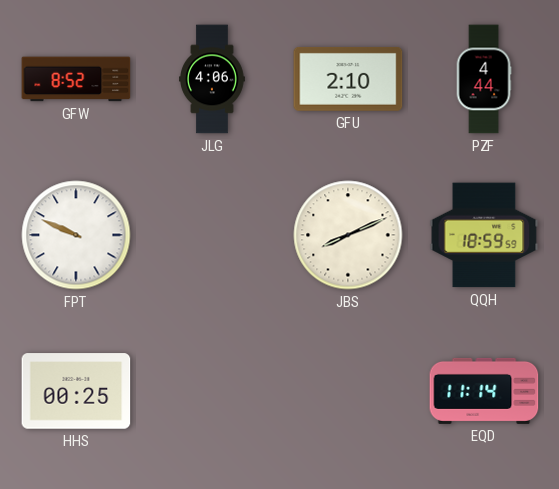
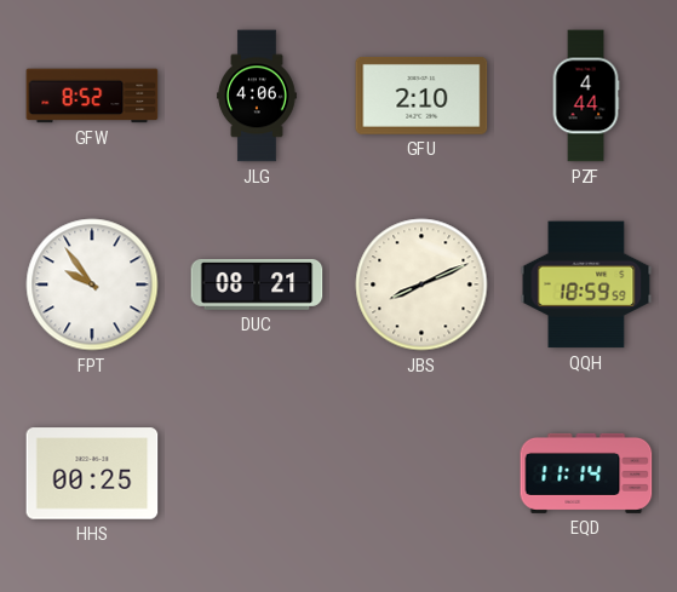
FPT: 9:49 -> 9:54
DUC: none -> 08:21
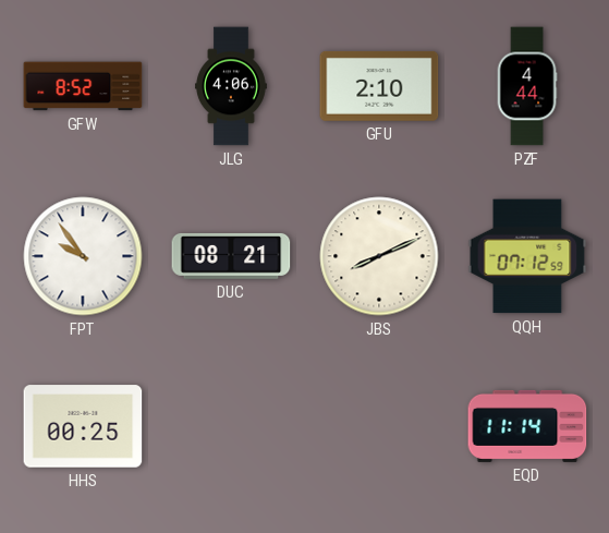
QQH: 18:59 -> 07:12
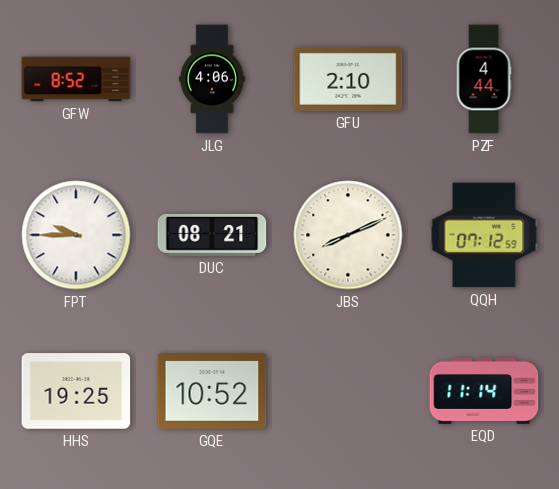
FPT: 9:54 -> 9:45
HHS: 00:25 -> 19:25
GQE: none -> 10:52
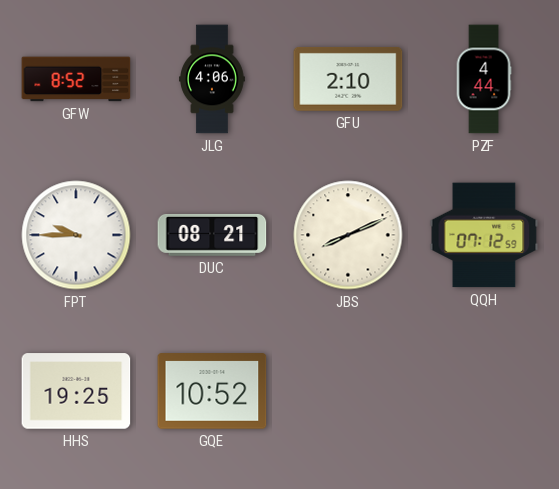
EQD: 11:14 -> none
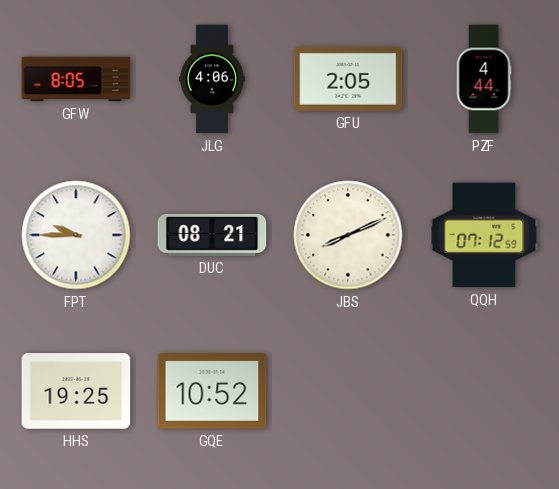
GFW: 8:52 -> 8:05
GFU: 2:10 -> 2:05
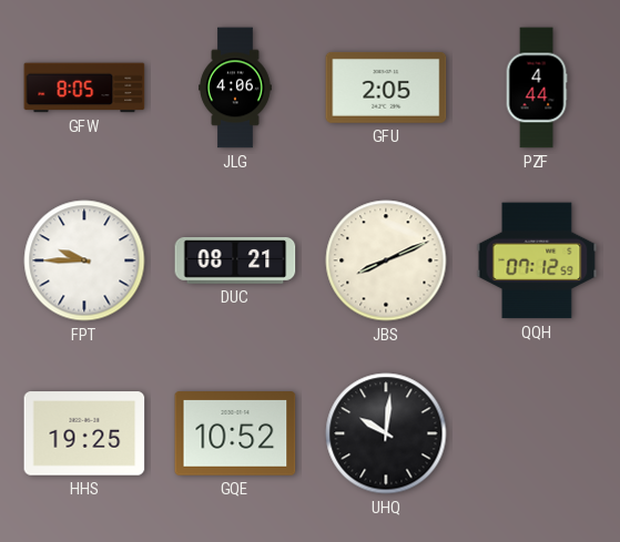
UHQ: none -> 10:01
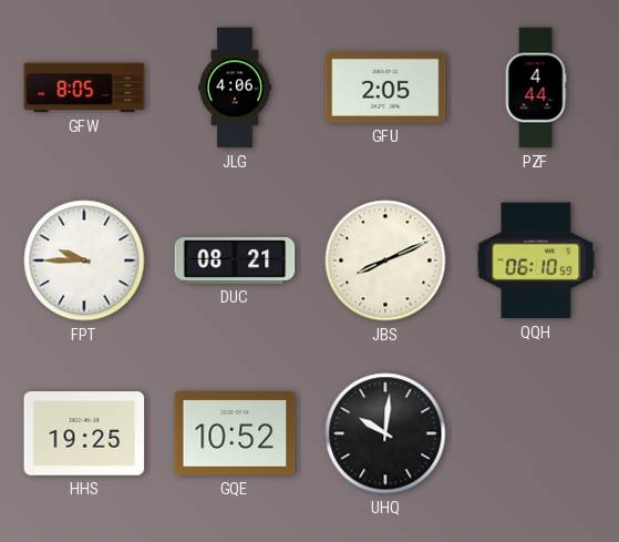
QQH: 07:12 -> 06:10
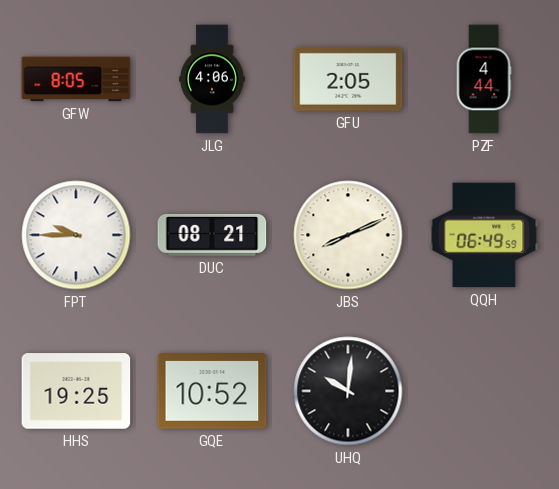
QQH: 06:10 -> 06:49
